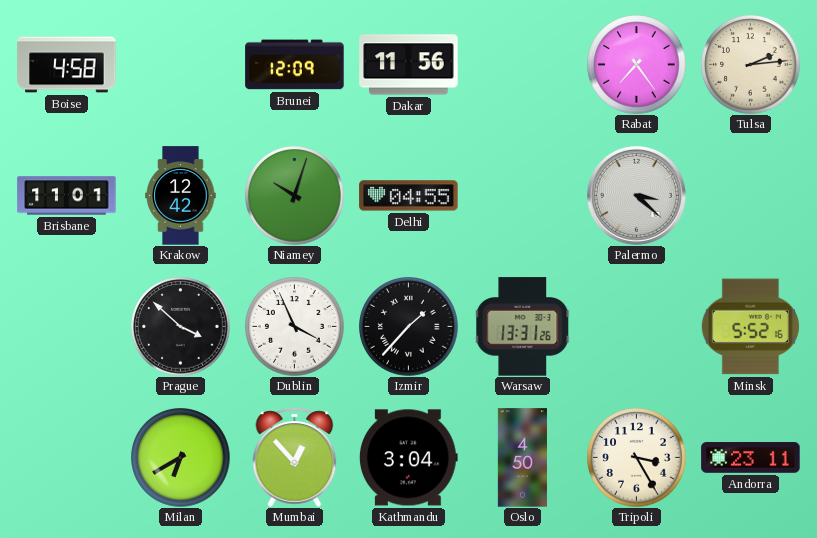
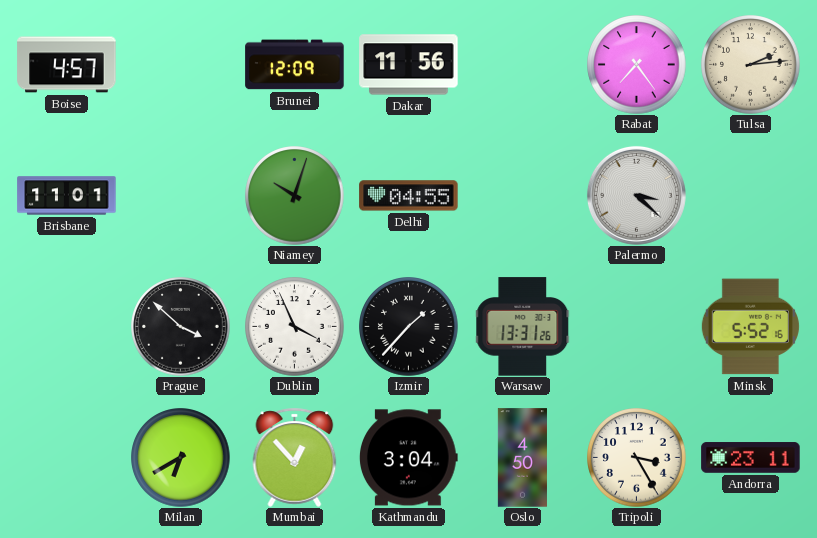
Boise: 4:58 -> 4:57
Krakow: 12:42 -> none
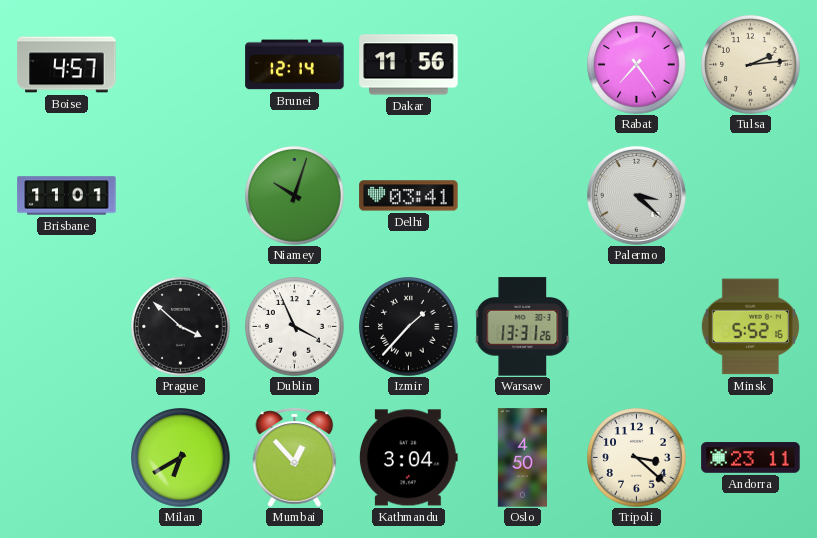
Brunei: 12:09 -> 12:14
Delhi: 04:55 -> 03:41
Tripoli: 3:25 -> 3:22
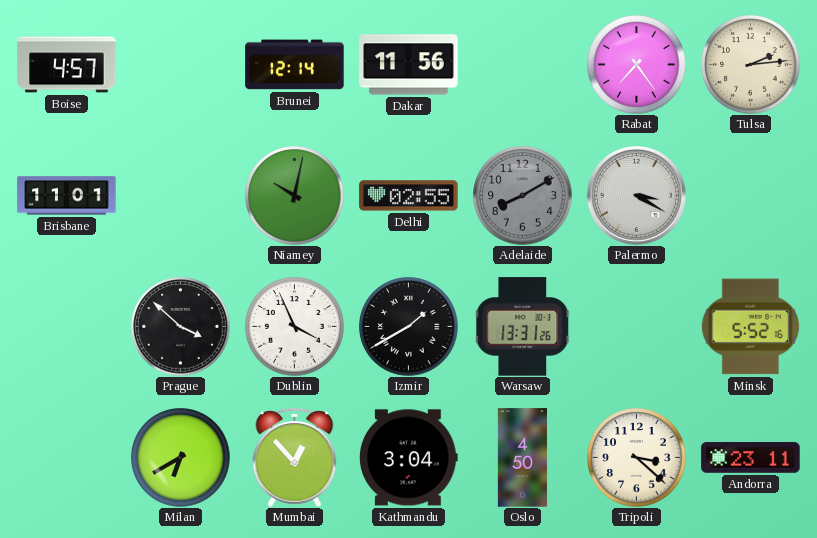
Niamey: 10:03 -> 10:02
Delhi: 03:41 -> 02:55
Adelaide: none -> 8:10
Palermo: 3:22 -> 3:20
Izmir: 1:37 -> 1:40
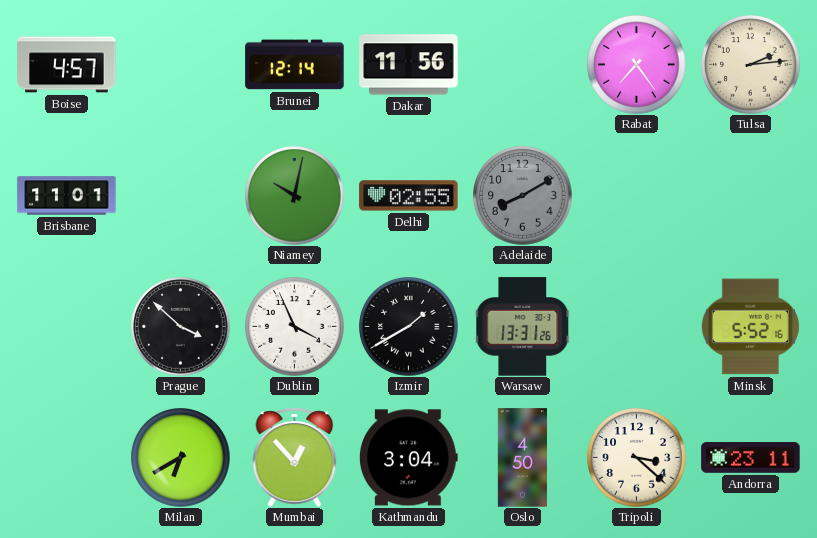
Palermo: 3:20 -> none
